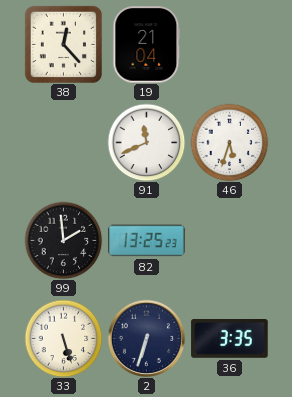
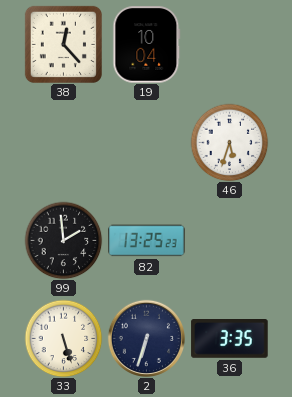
19: 21:04 -> 10:04
91: 11:41 -> none
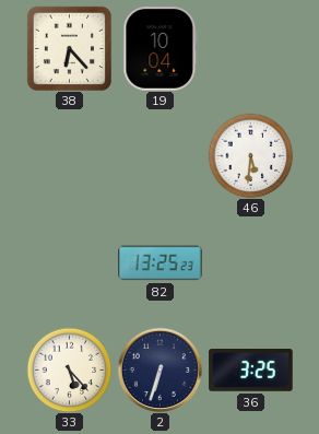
38: 12:23 -> 6:23
46: 5:33 -> 5:31
99: 1:59 -> none
33: 5:27 -> 5:23
36: 3:35 -> 3:25
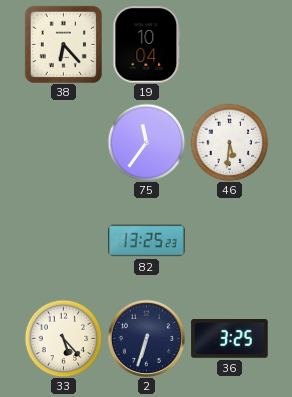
75: none -> 11:36
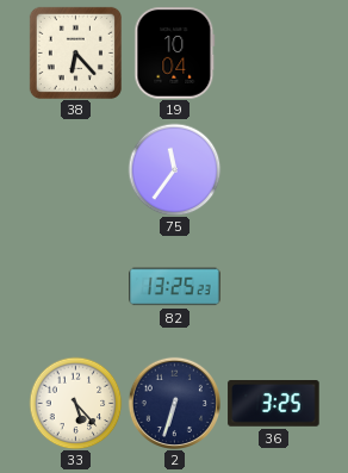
46: 5:31 -> none
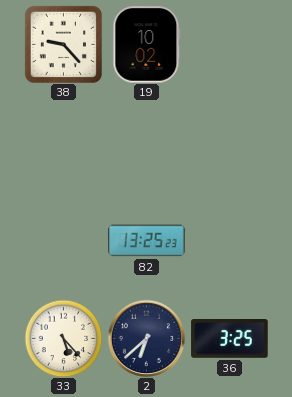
38: 6:23 -> 9:23
19: 10:04 -> 10:02
75: 11:36 -> none
2: 6:33 -> 6:38
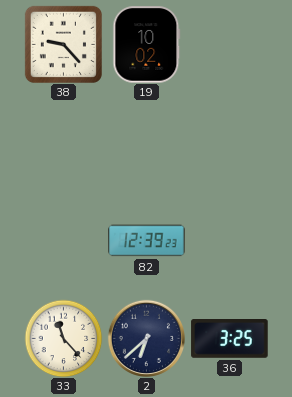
82: 13:25 -> 12:39
33: 5:23 -> 11:23
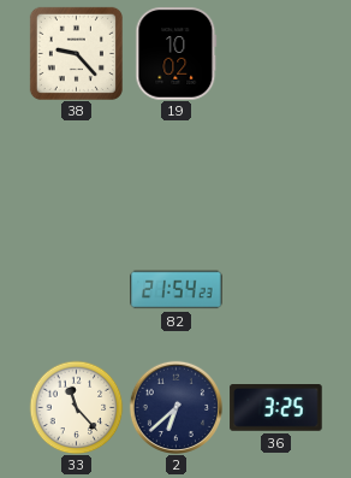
82: 12:39 -> 21:54
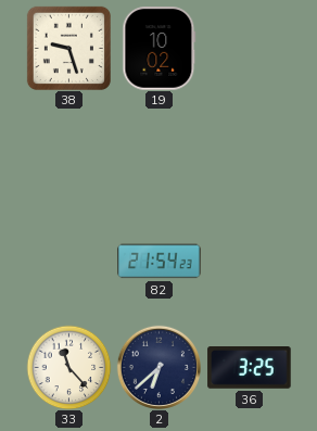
38: 9:23 -> 9:27
